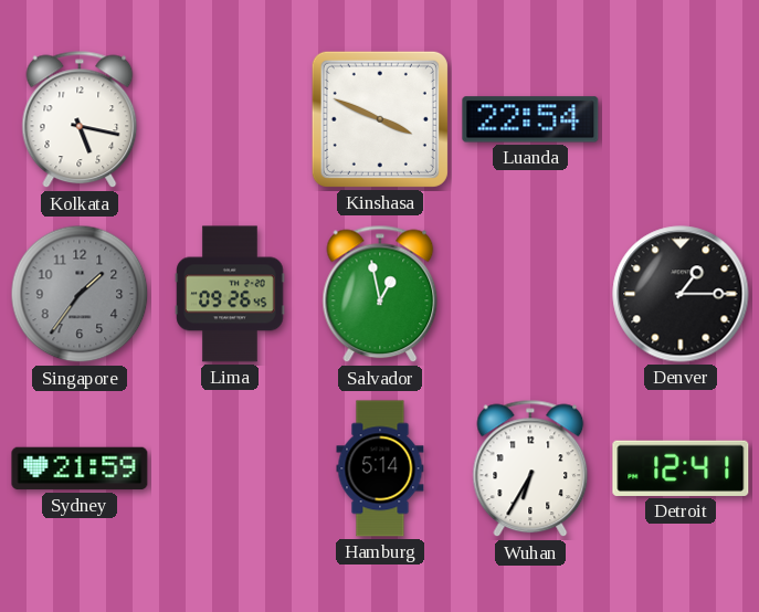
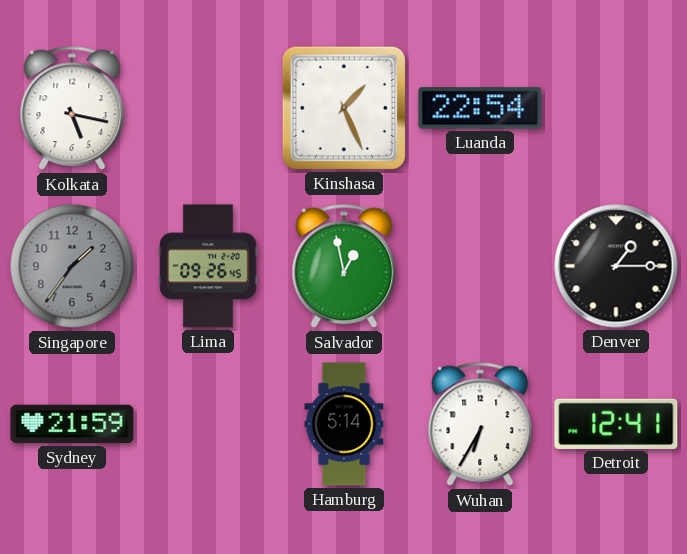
Kinshasa: 3:49 -> 1:26
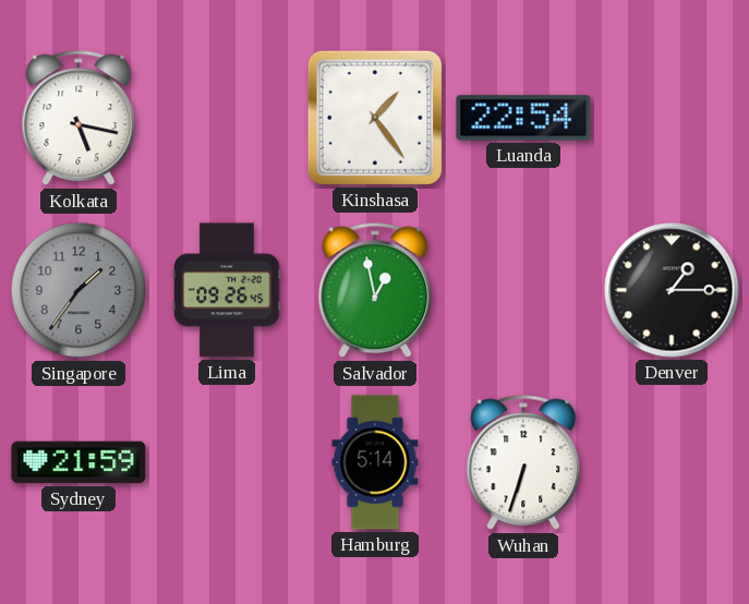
Kinshasa: 1:26 -> 1:24
Wuhan: 6:35 -> 6:33
Detroit: 12:41 -> none
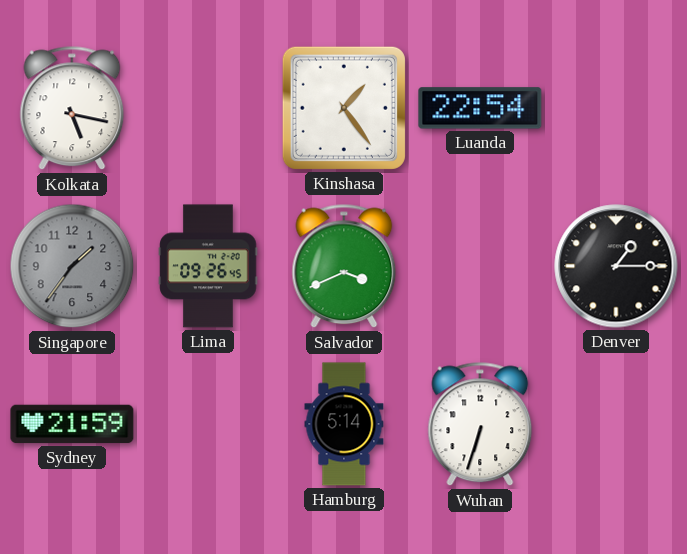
Salvador: 12:58 -> 3:41
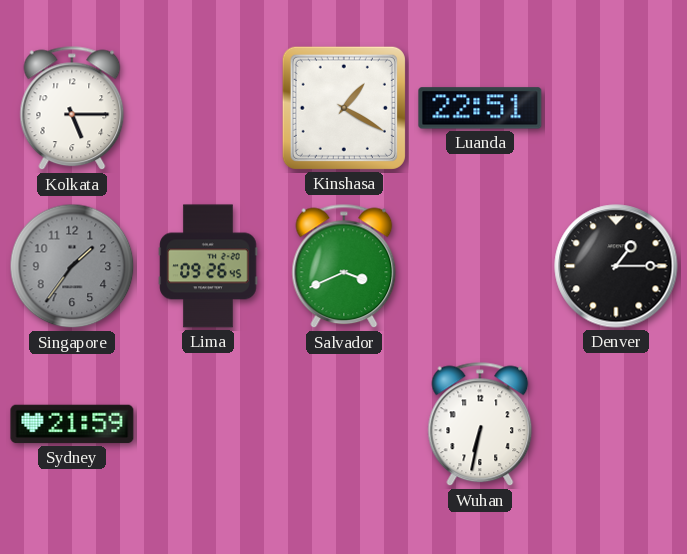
Kolkata: 5:17 -> 5:15
Kinshasa: 1:24 -> 1:20
Luanda: 22:54 -> 22:51
Hamburg: 5:14 -> none
Wuhan: 6:33 -> 6:32
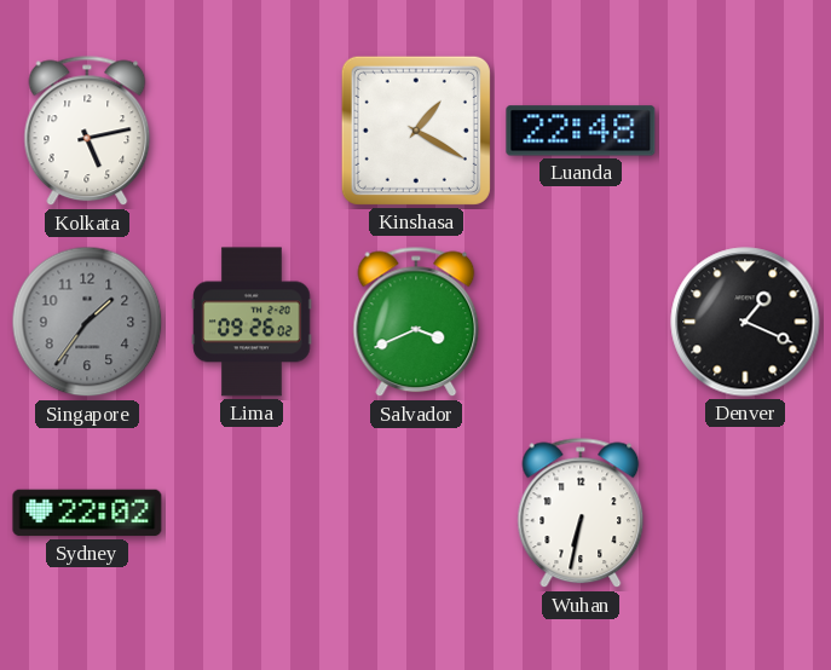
Kolkata: 5:15 -> 5:13
Luanda: 22:51 -> 22:48
Lima: 09:26:45 -> 09:26:02
Denver: 1:15 -> 1:19
Sydney: 21:59 -> 22:02
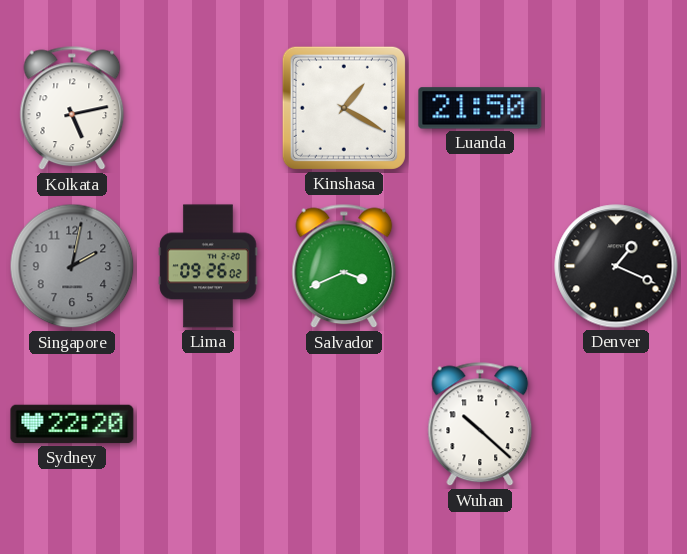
Luanda: 22:48 -> 21:50
Singapore: 1:36 -> 2:02
Sydney: 22:02 -> 22:20
Wuhan: 6:32 -> 10:22
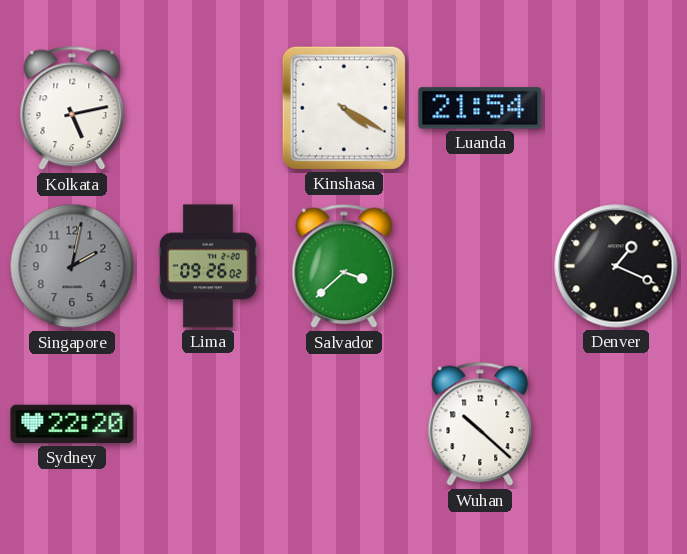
Kinshasa: 1:20 -> 4:20
Luanda: 21:50 -> 21:54
Salvador: 3:41 -> 3:38
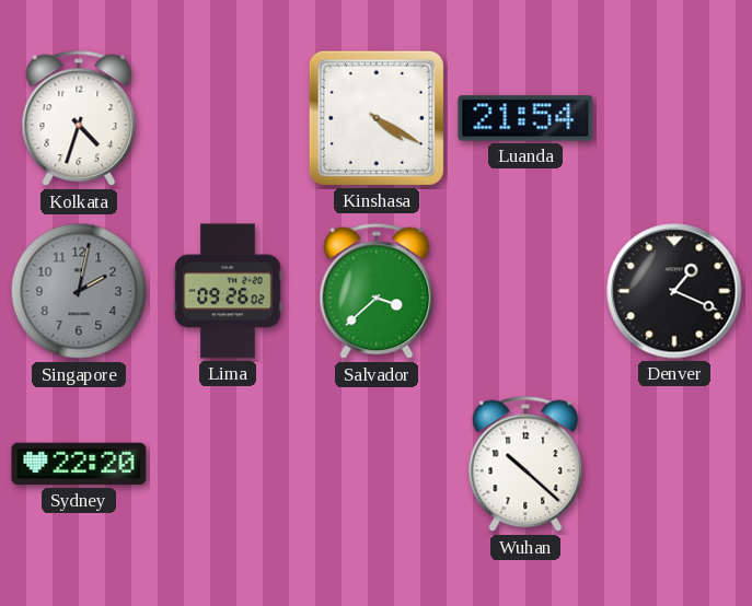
Kolkata: 5:13 -> 4:33
